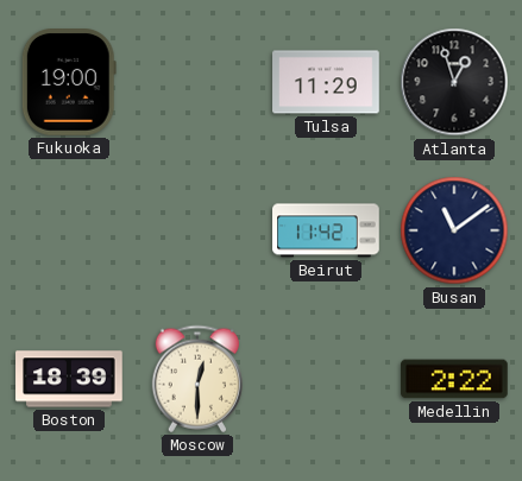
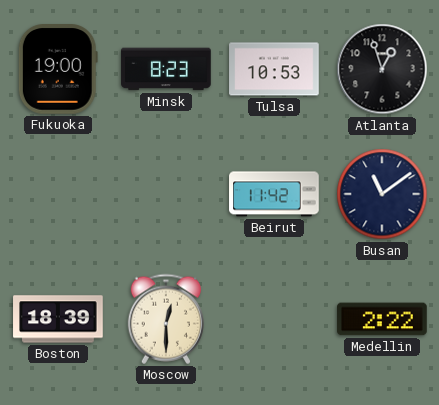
Minsk: none -> 8:23
Tulsa: 11:29 -> 10:53
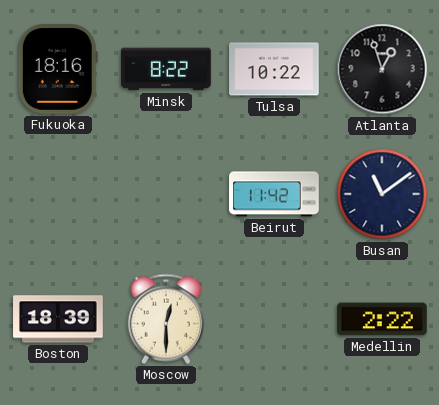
Fukuoka: 19:00 -> 18:16
Minsk: 8:23 -> 8:22
Tulsa: 10:53 -> 10:22
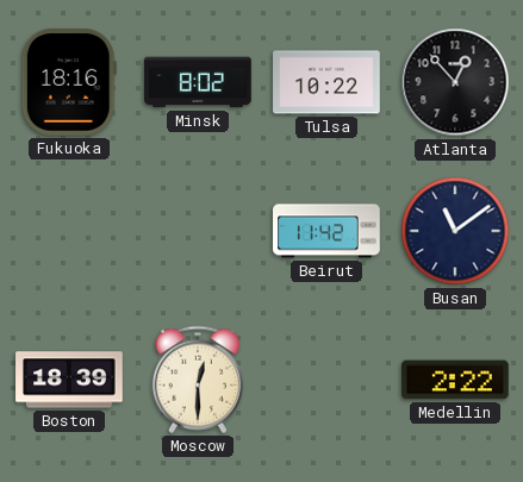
Minsk: 8:22 -> 8:02
Atlanta: 12:57 -> 12:53
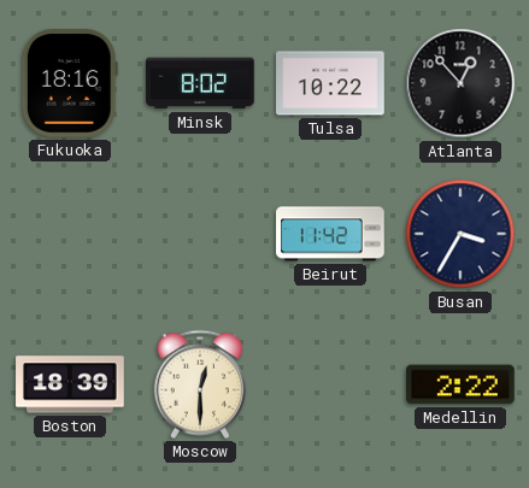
Busan: 11:09 -> 3:35
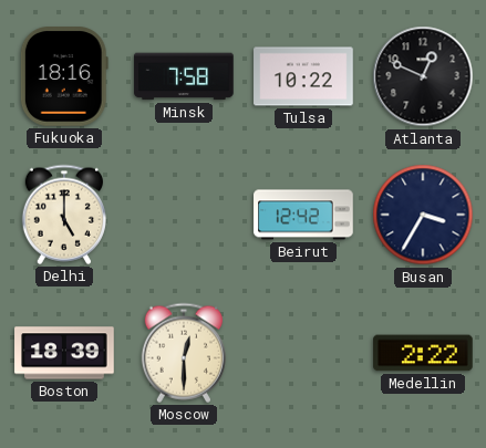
Minsk: 8:02 -> 7:58
Atlanta: 12:53 -> 12:49
Delhi: none -> 5:00
Beirut: 11:42 -> 12:42
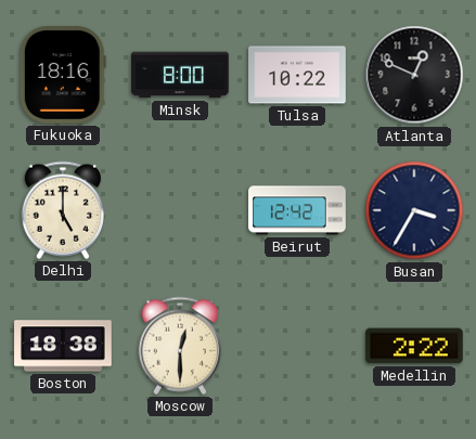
Minsk: 7:58 -> 8:00
Boston: 18:39 -> 18:38
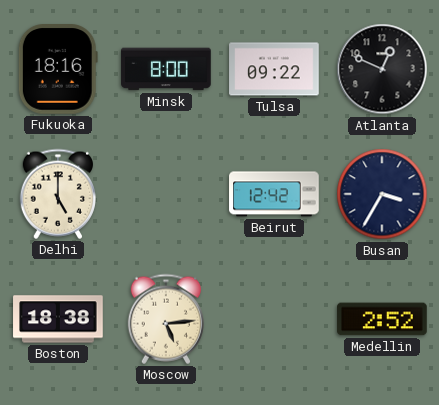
Tulsa: 10:22 -> 09:22
Moscow: 12:30 -> 5:14
Medellin: 2:22 -> 2:52
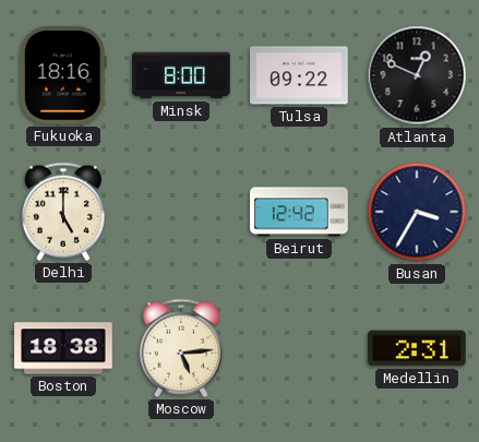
Medellin: 2:52 -> 2:31
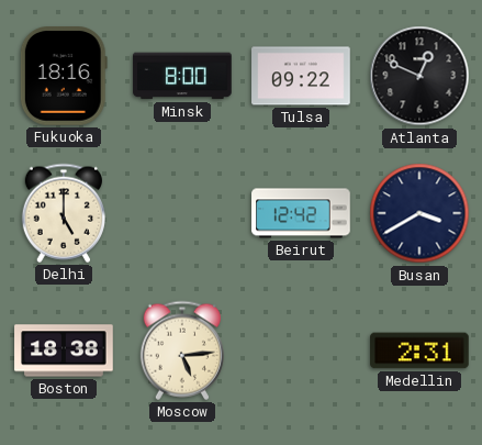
Busan: 3:35 -> 3:40
